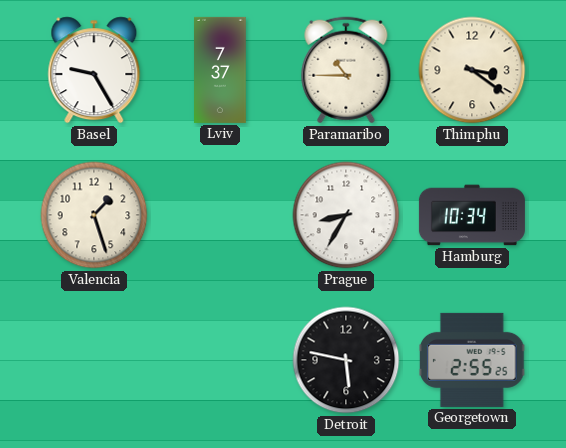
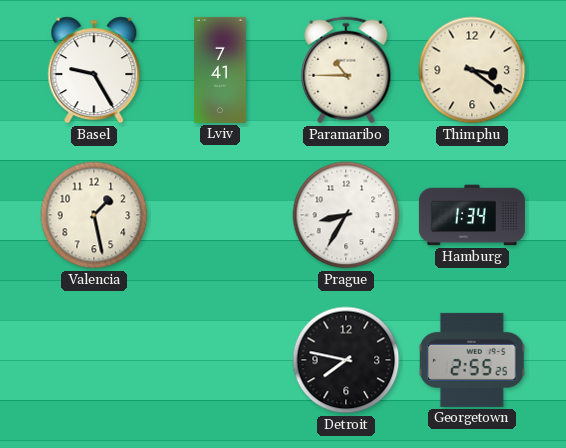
Lviv: 7:37 -> 7:41
Valencia: 1:27 -> 1:28
Hamburg: 10:34 -> 1:34
Detroit: 5:47 -> 7:47
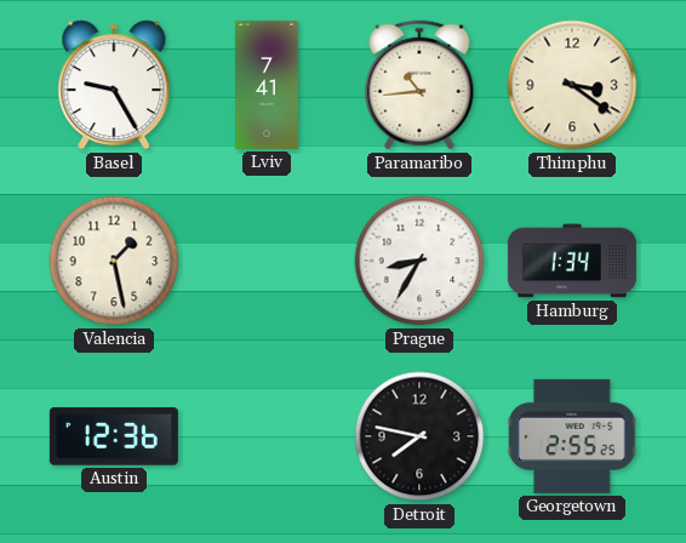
Paramaribo: 10:45 -> 10:44
Austin: none -> 12:36
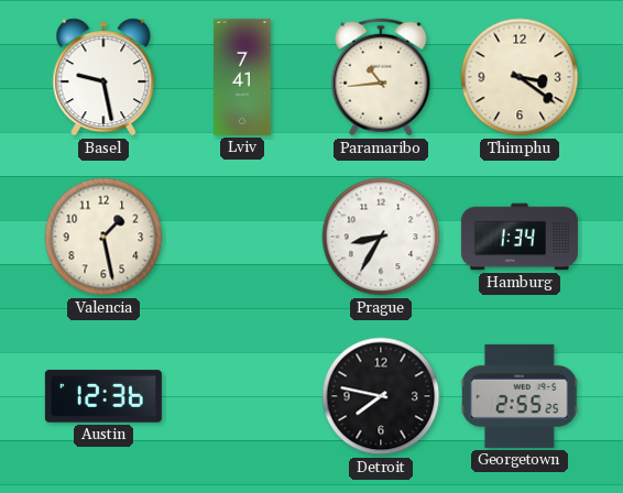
Basel: 9:25 -> 9:28
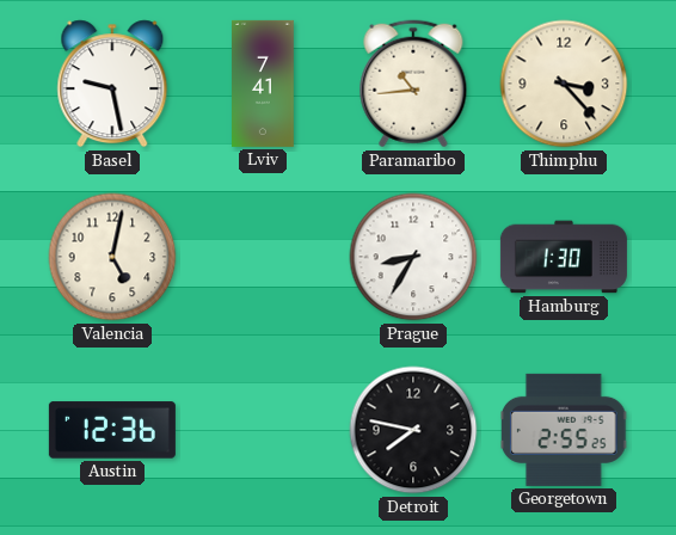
Thimphu: 3:21 -> 3:23
Valencia: 1:28 -> 5:02
Hamburg: 1:34 -> 1:30
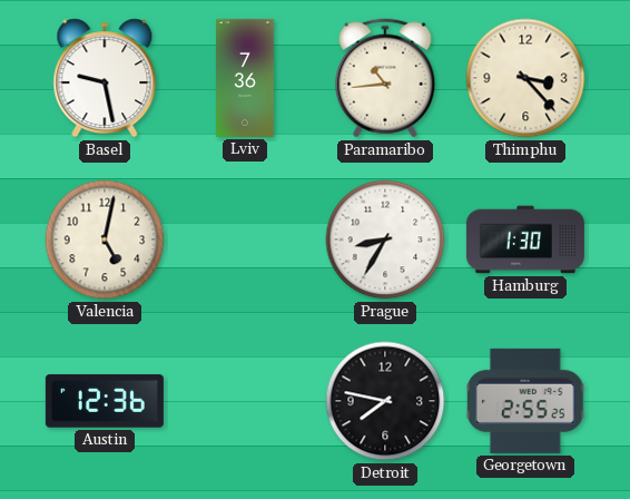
Lviv: 7:41 -> 7:36
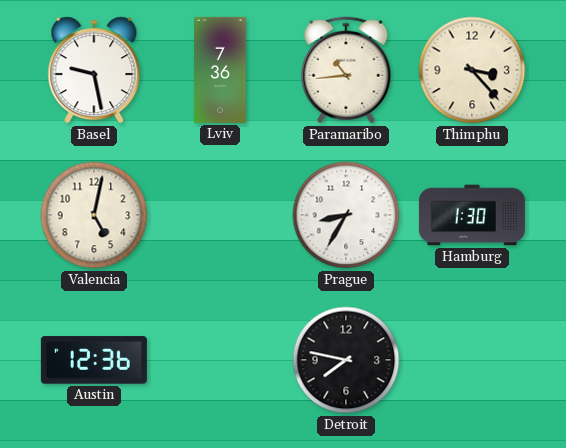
Georgetown: 2:55 -> none
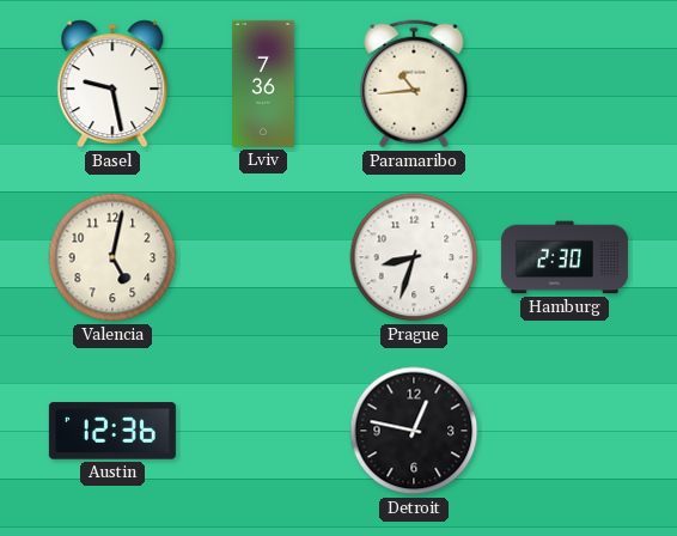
Thimphu: 3:23 -> none
Prague: 8:35 -> 8:33
Hamburg: 1:30 -> 2:30
Detroit: 7:47 -> 12:47
